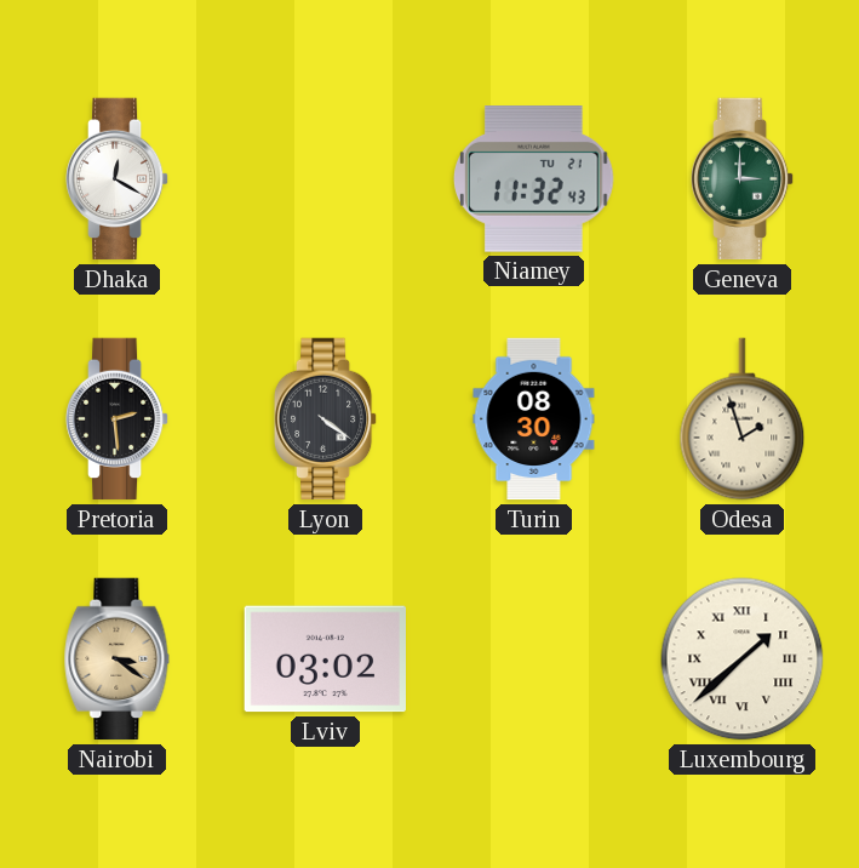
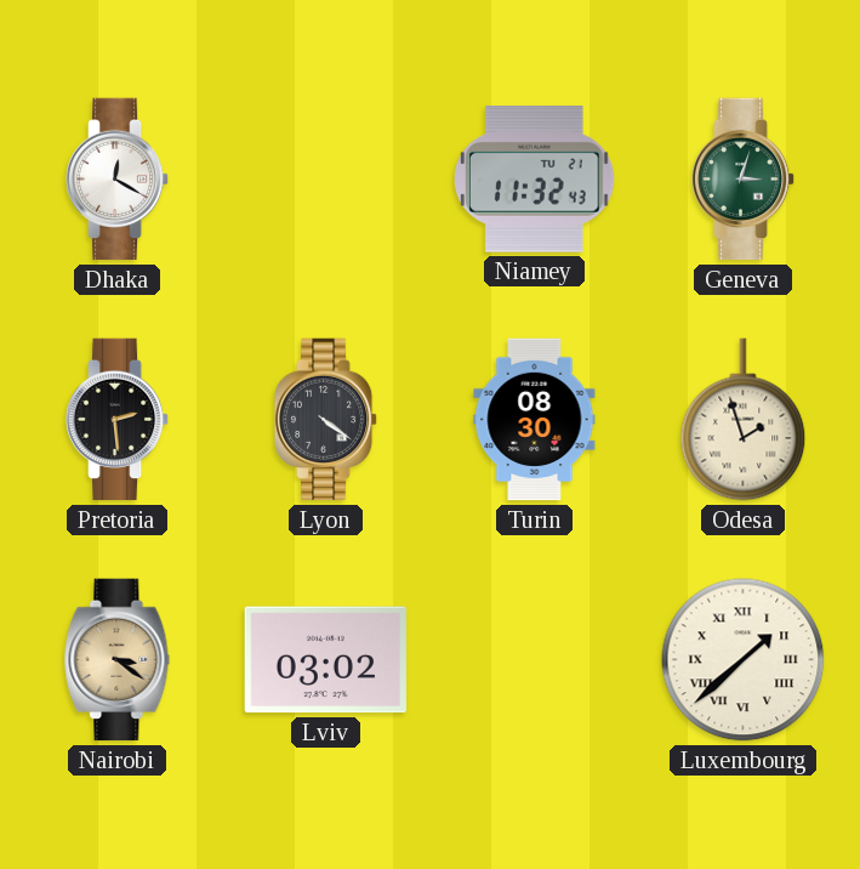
Geneva: 3:00 -> 3:03
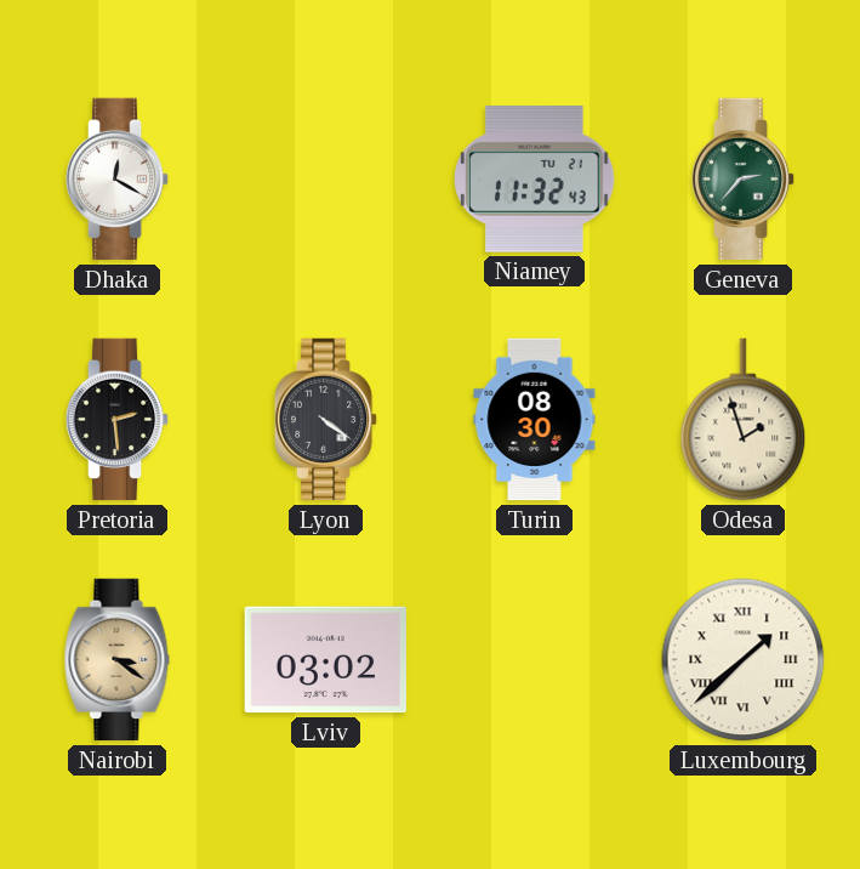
Geneva: 3:03 -> 2:37
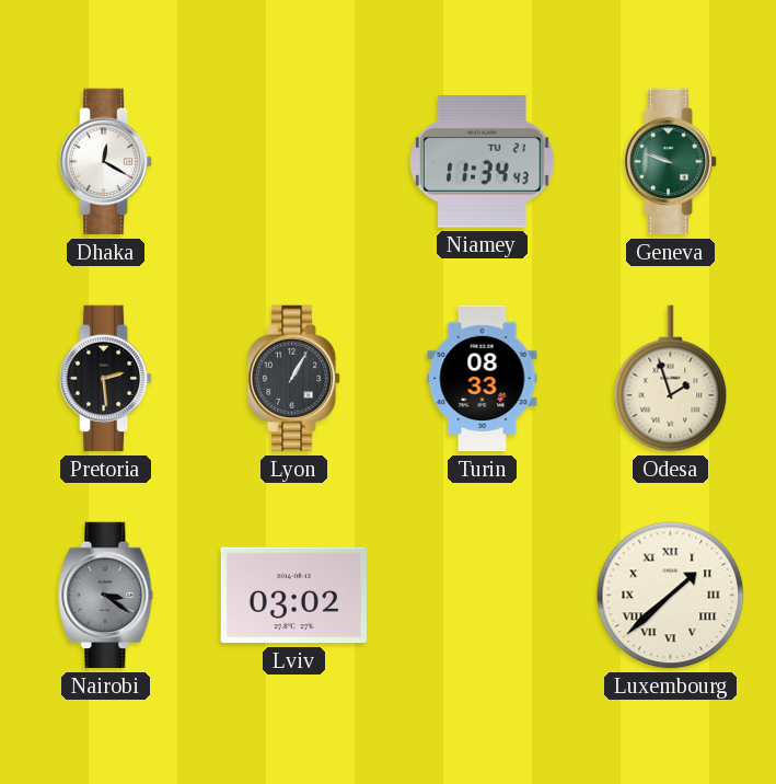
Niamey: 11:32 -> 11:34
Geneva: 2:37 -> 9:48
Lyon: 4:21 -> 1:05
Turin: 08:30 -> 08:33
Nairobi dial: champagne -> grey
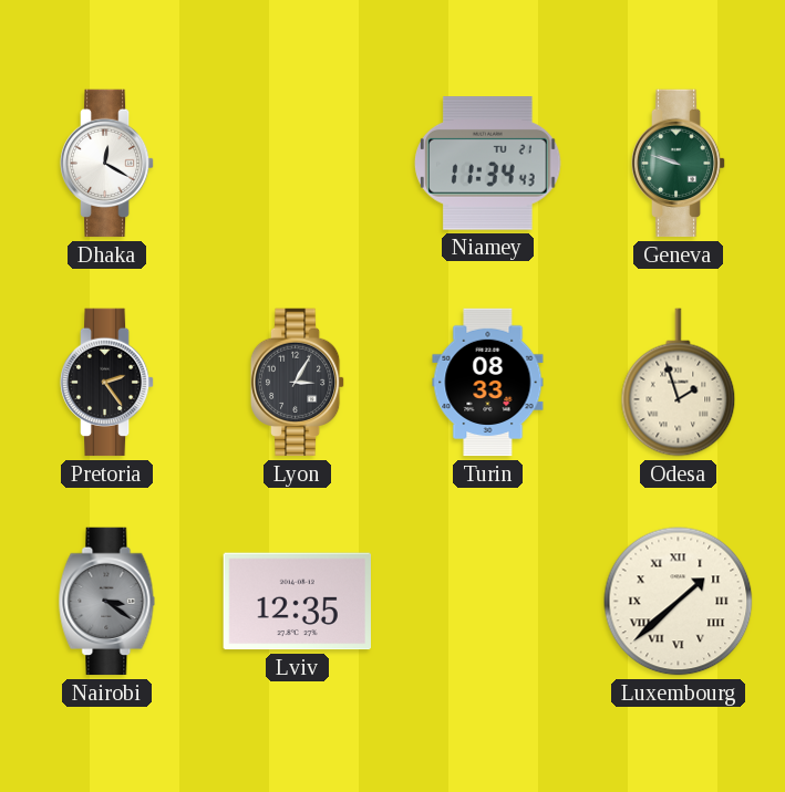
Pretoria: 2:29 -> 2:24
Lyon: 1:05 -> 3:05
Lviv: 03:02 -> 12:35
